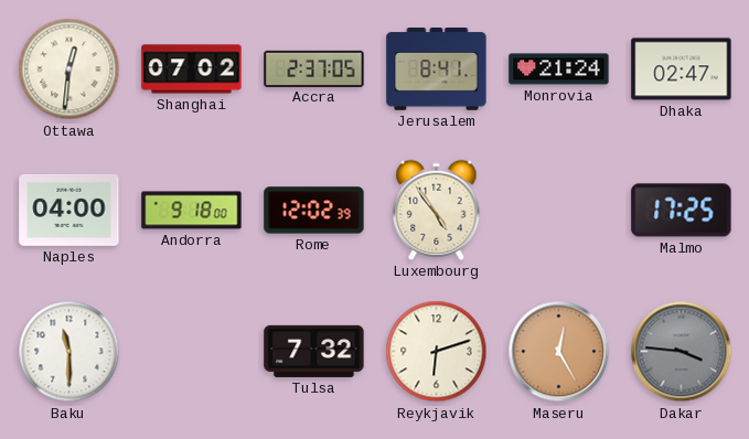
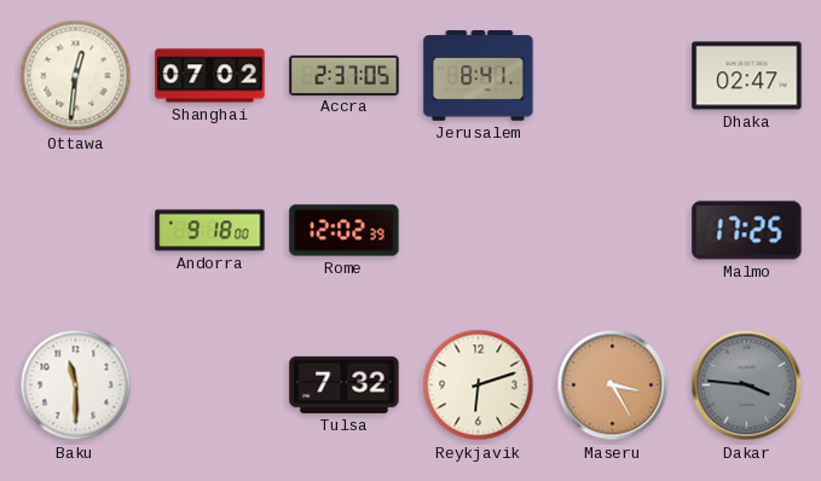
Monrovia: 21:24 -> none
Naples: 04:00 -> none
Luxembourg: 4:54 -> none
Maseru: 12:25 -> 3:25
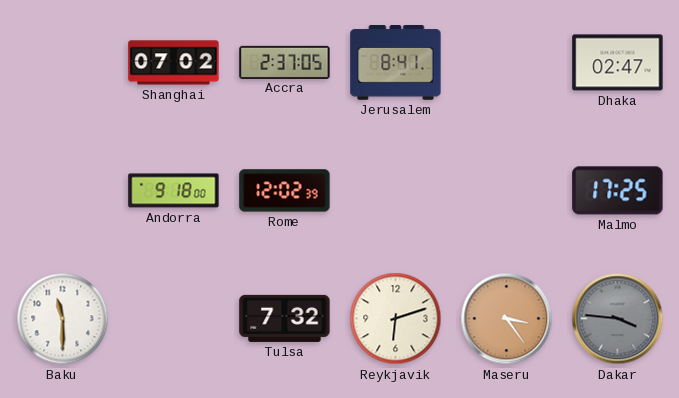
Ottawa: 12:31 -> none
Maseru: 3:25 -> 3:24
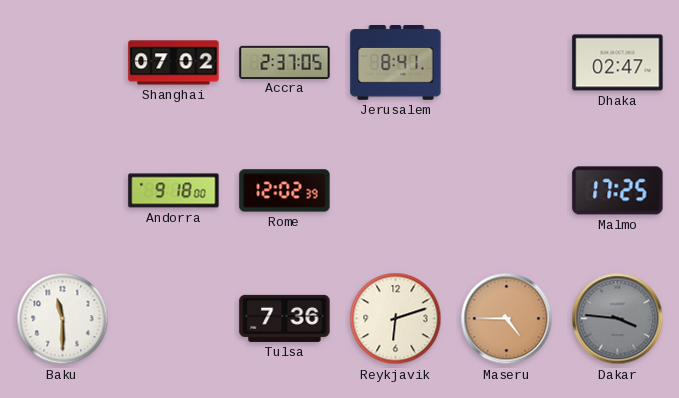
Tulsa: 7:32 -> 7:36
Maseru: 3:24 -> 4:45
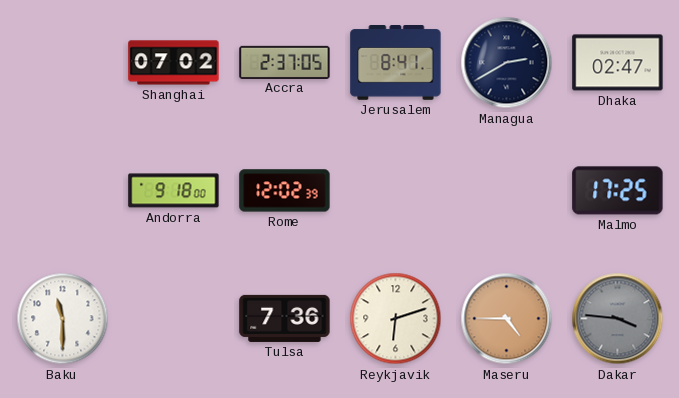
Managua: none -> 2:40
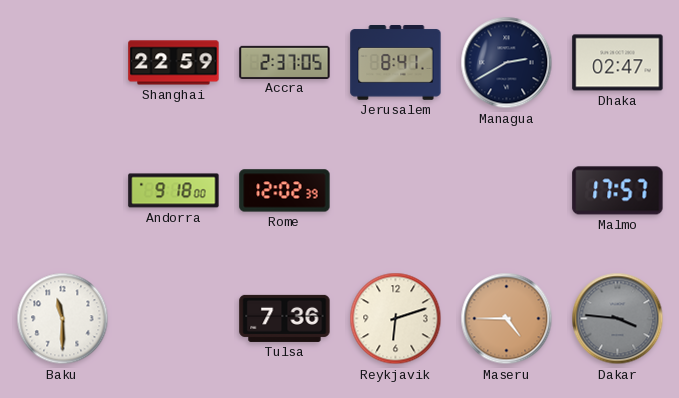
Shanghai: 07:02 -> 22:59
Malmo: 17:25 -> 17:57
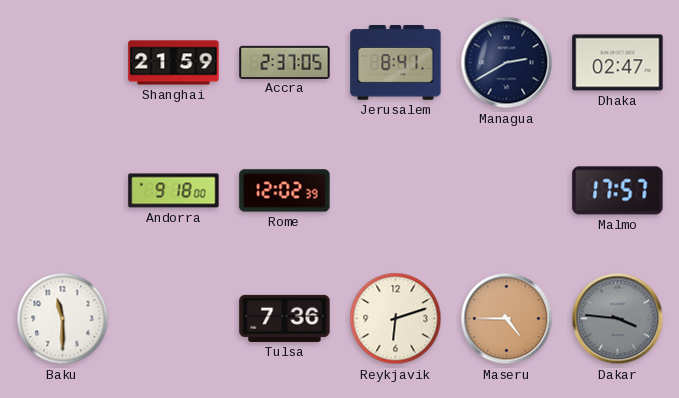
Shanghai: 22:59 -> 21:59
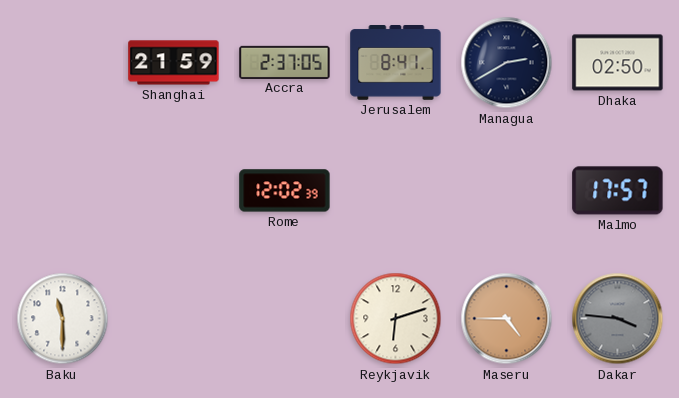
Dhaka: 02:47 -> 02:50
Andorra: 9:18 -> none
Tulsa: 7:36 -> none
